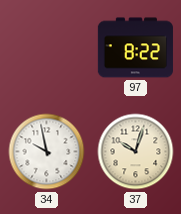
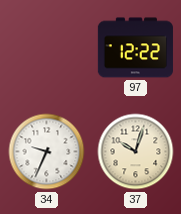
97: 8:22 -> 12:22
34: 9:58 -> 9:34
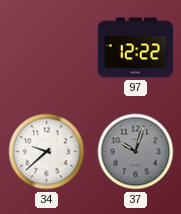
34: 9:34 -> 9:38
37 dial: cream -> grey
